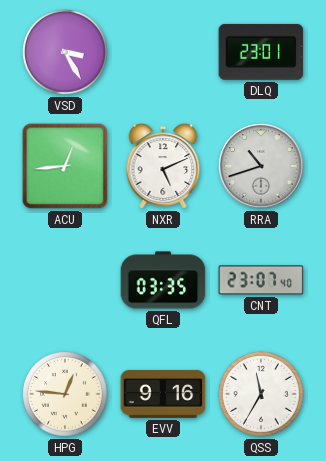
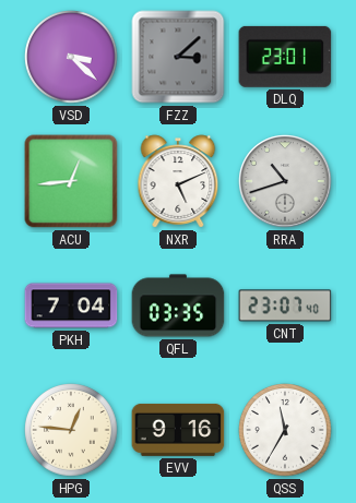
VSD: 3:25 -> 3:22
FZZ: none -> 3:08
PKH: none -> 7:04
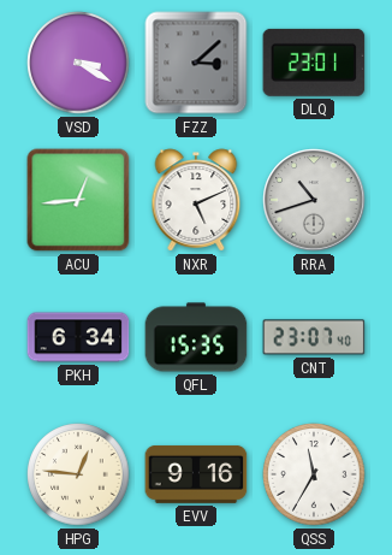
VSD: 3:22 -> 3:20
PKH: 7:04 -> 6:34
QFL: 03:35 -> 15:35
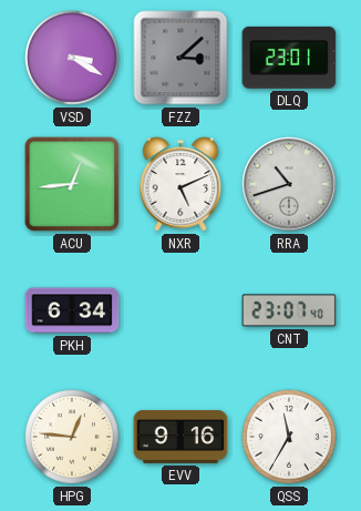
QFL: 15:35 -> none
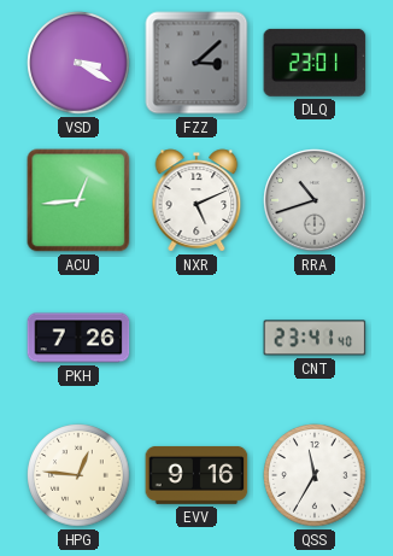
PKH: 6:34 -> 7:26
CNT: 23:07 -> 23:41
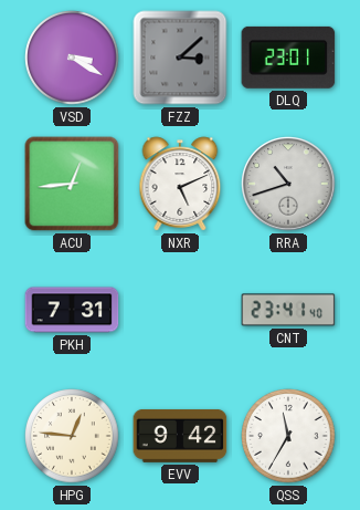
PKH: 7:26 -> 7:31
EVV: 9:16 -> 9:42
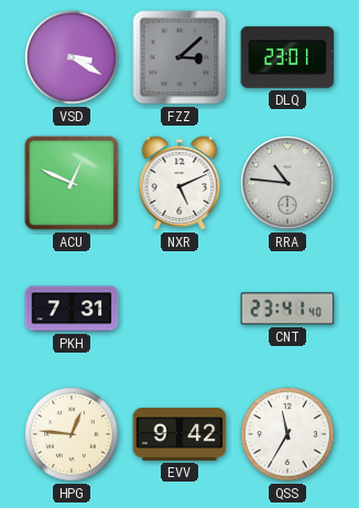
ACU: 12:44 -> 12:49
RRA: 10:42 -> 10:46
